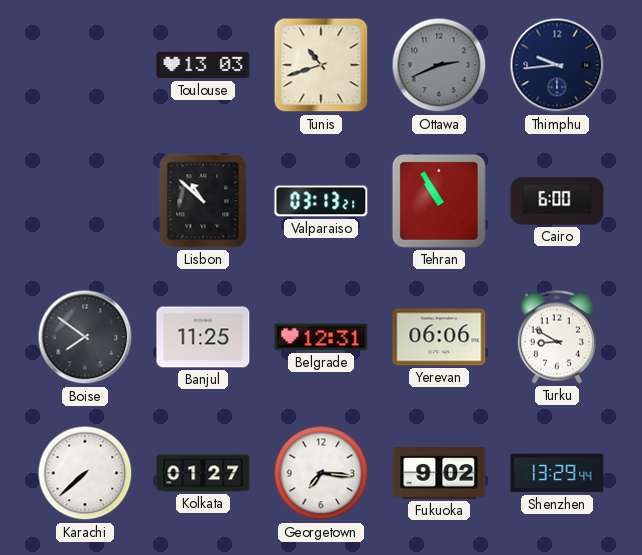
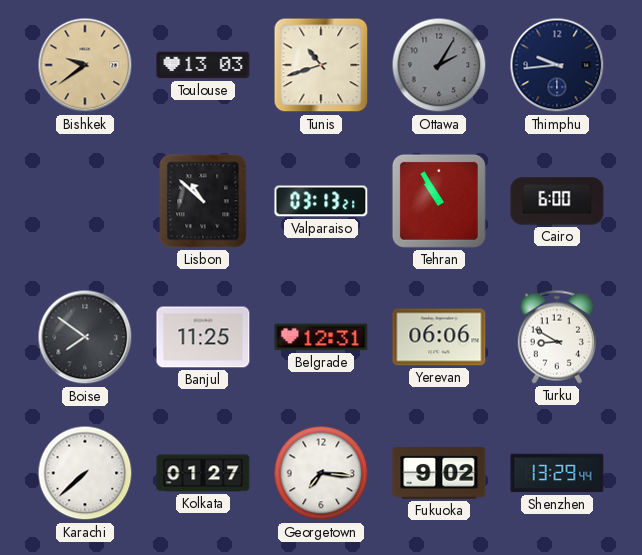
Bishkek: none -> 9:39
Ottawa: 2:41 -> 2:05
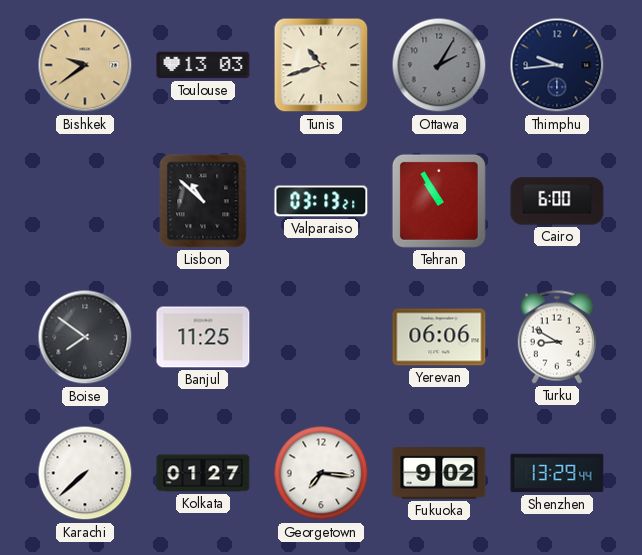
Belgrade: 12:31 -> none
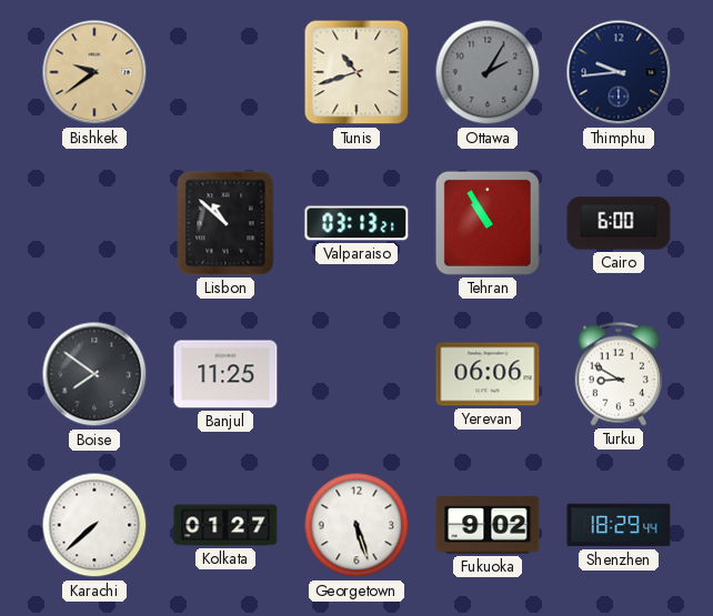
Toulouse: 13:03 -> none
Georgetown: 7:16 -> 5:27
Shenzhen: 13:29 -> 18:29
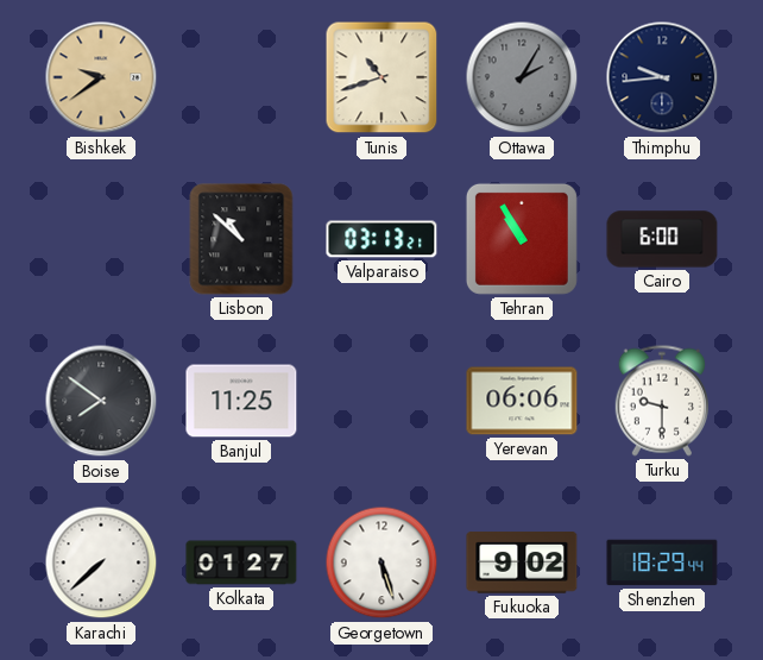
Turku: 8:50 -> 9:30
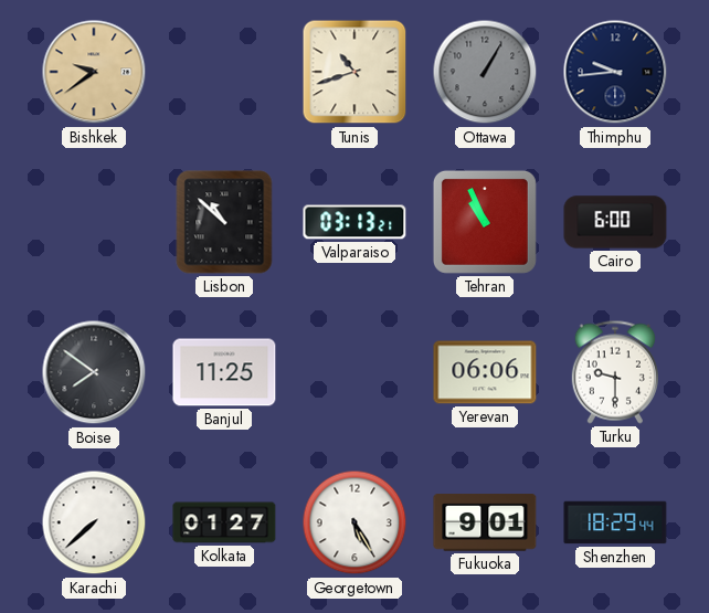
Ottawa: 2:05 -> 1:05
Tehran: 10:55 -> 10:56
Georgetown: 5:27 -> 5:25
Fukuoka: 9:02 -> 9:01
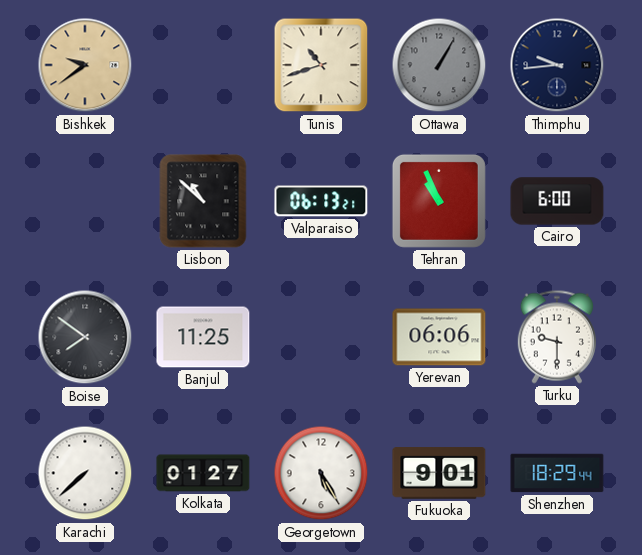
Valparaiso: 03:13 -> 06:13
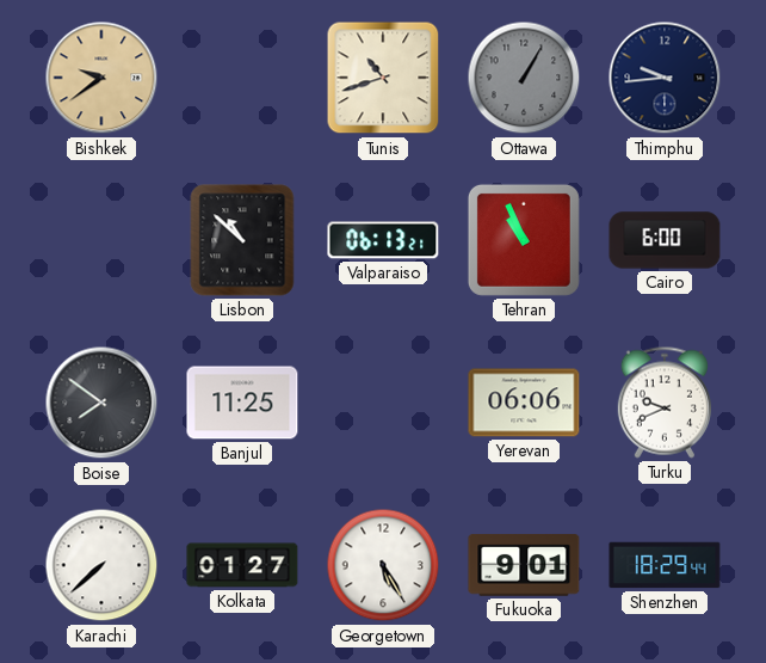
Turku: 9:30 -> 9:41
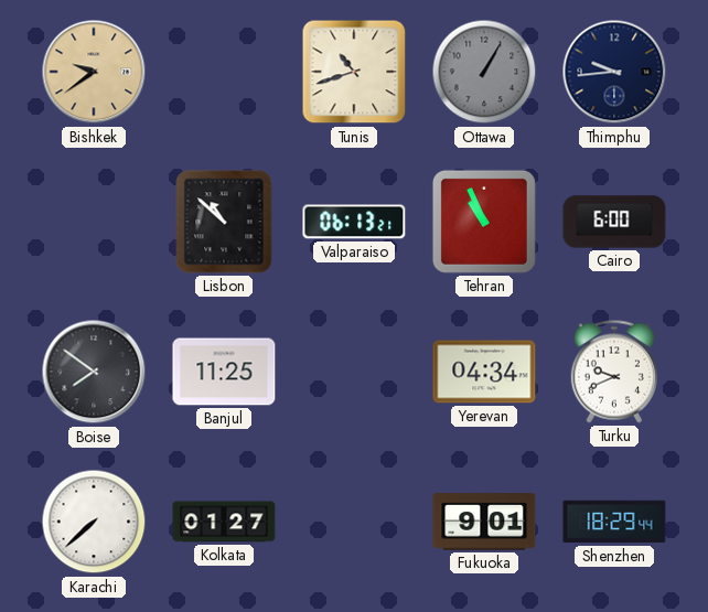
Yerevan: 06:06 -> 04:34
Georgetown: 5:25 -> none
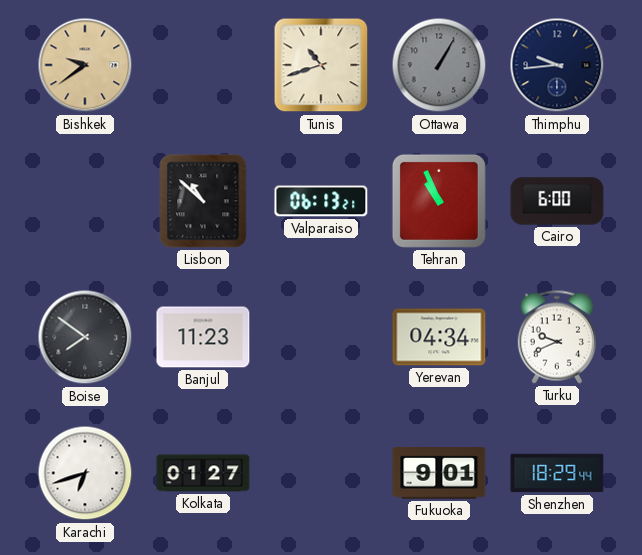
Banjul: 11:25 -> 11:23
Karachi: 7:38 -> 6:42
